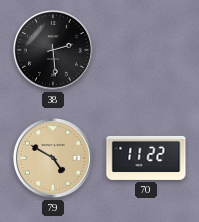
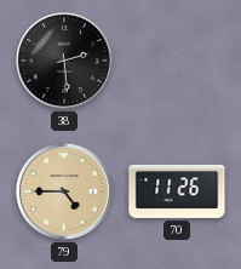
79: 4:50 -> 4:45
70: 11:22 -> 11:26
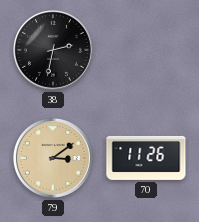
38: 2:29 -> 2:32
79: 4:45 -> 3:09
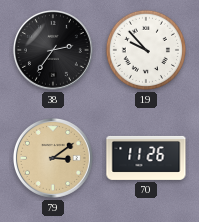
38: 2:32 -> 2:36
19: none -> 9:53
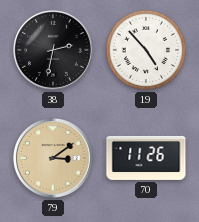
38: 2:36 -> 2:32
19: 9:53 -> 4:53
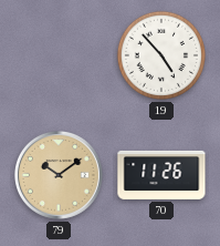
38: 2:32 -> none
79: 3:09 -> 10:09
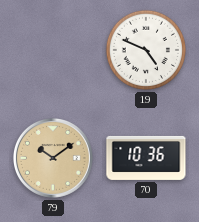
19: 4:53 -> 4:49
70: 11:26 -> 10:36
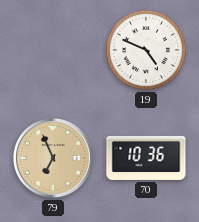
79: 10:09 -> 6:56
